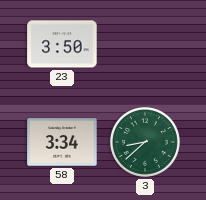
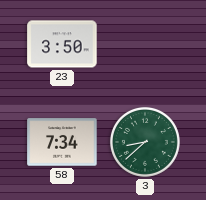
58: 3:34 -> 7:34
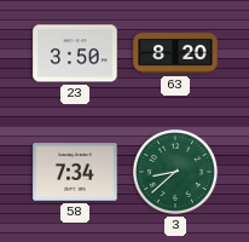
63: none -> 8:20
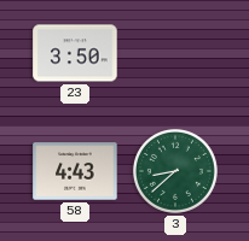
63: 8:20 -> none
58: 7:34 -> 4:43
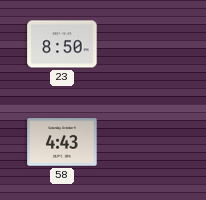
23: 3:50 -> 8:50
3: 8:38 -> none
